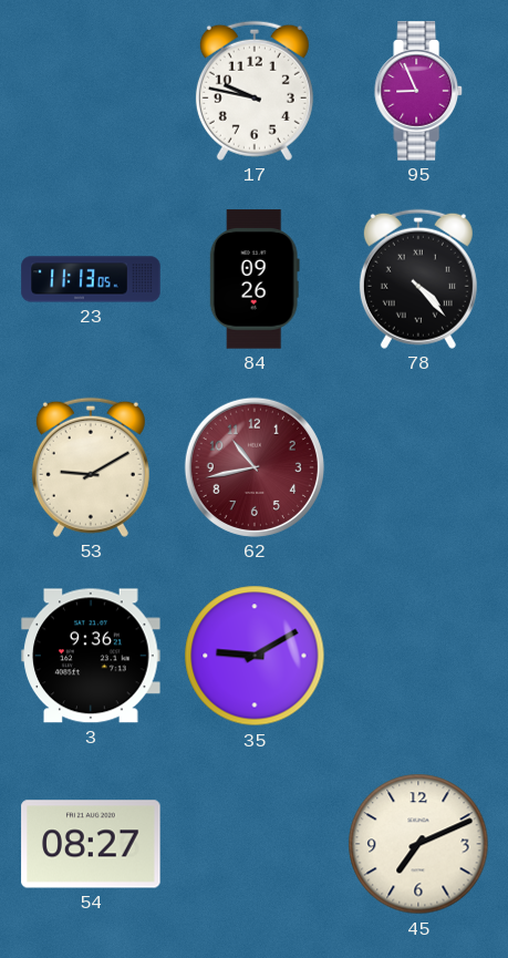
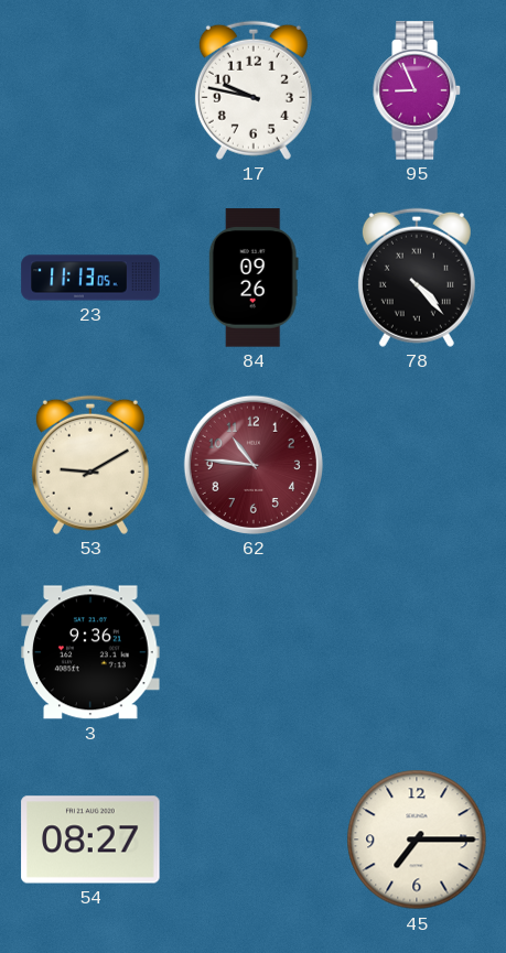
62: 10:43 -> 10:46
35: 9:10 -> none
45: 7:11 -> 7:15
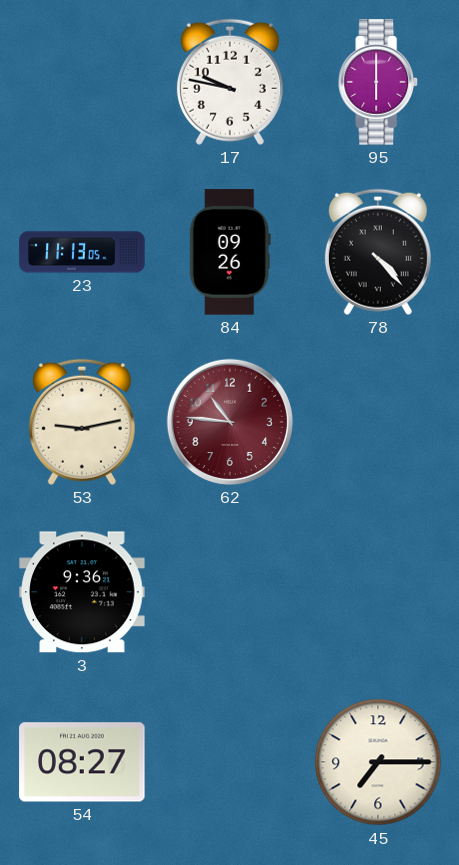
95: 8:56 -> 6:00
53: 9:10 -> 9:13
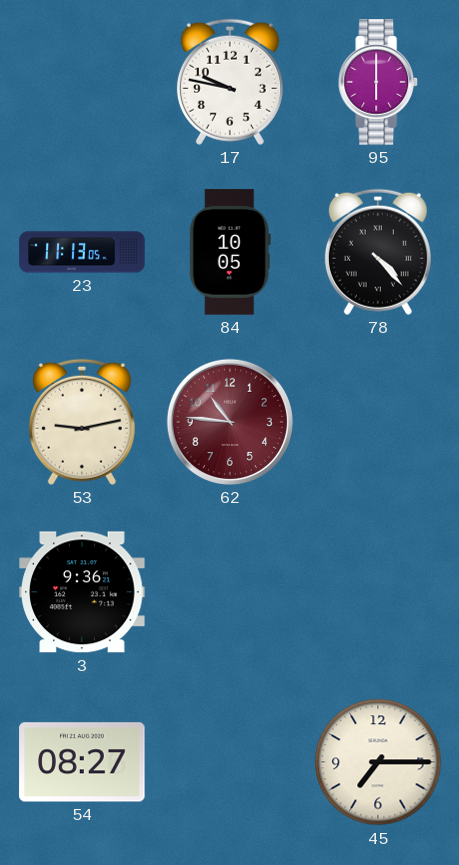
84: 09:26 -> 10:05
